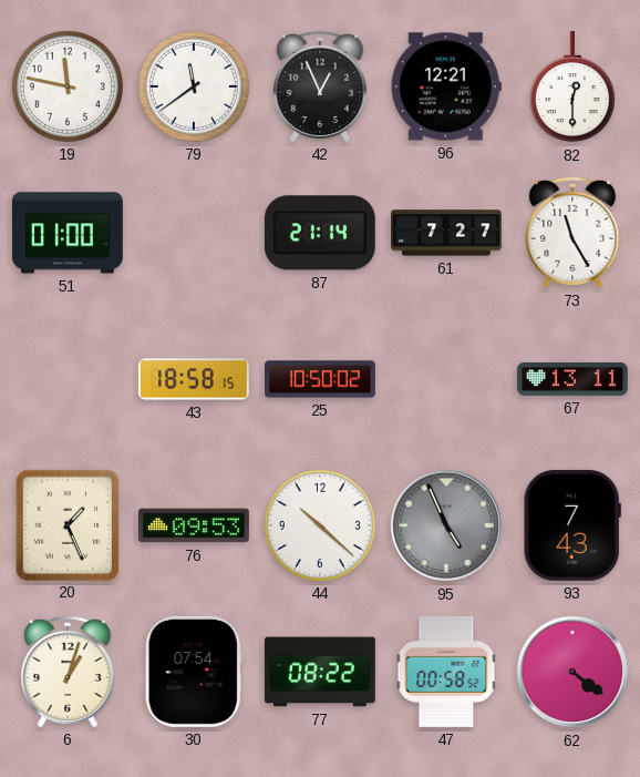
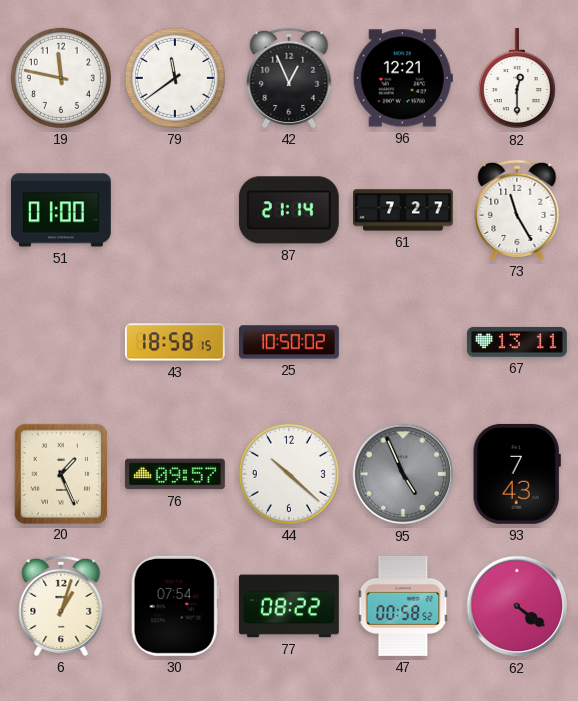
76: 09:53 -> 09:57
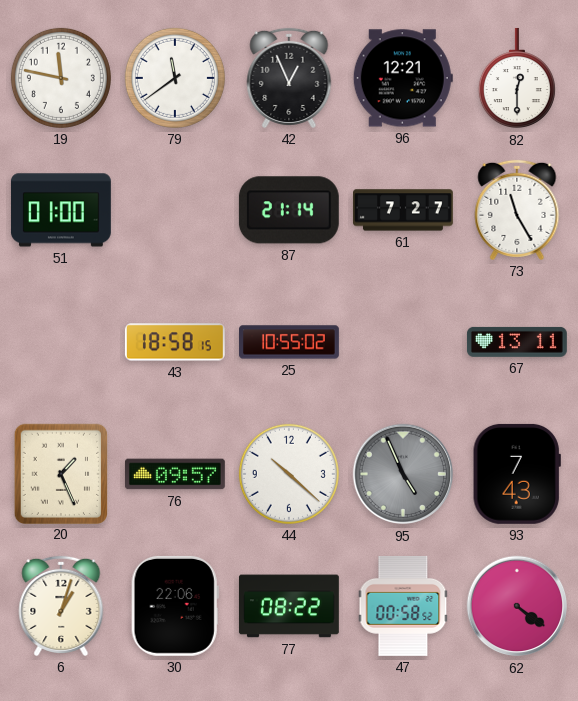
25: 10:50 -> 10:55
30: 07:54 -> 22:06
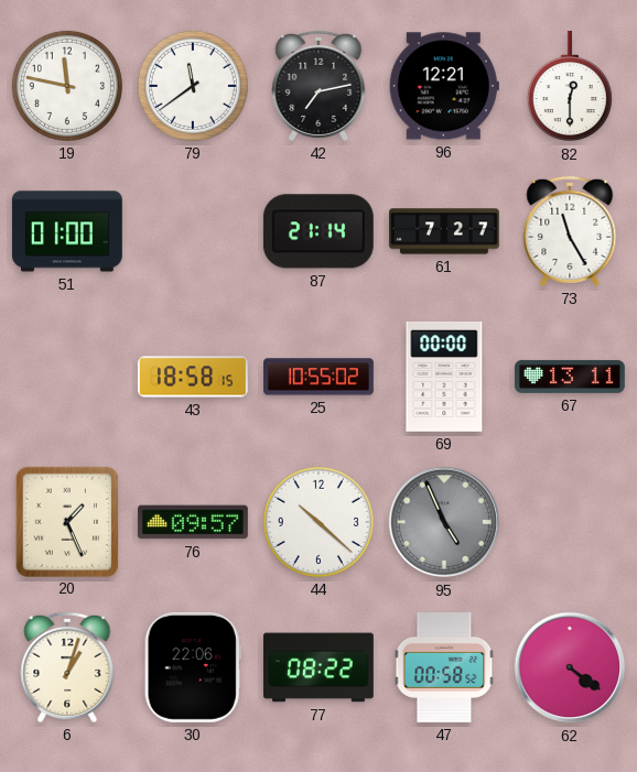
42: 12:56 -> 7:13
69: none -> 00:00
93: 7:43 -> none
